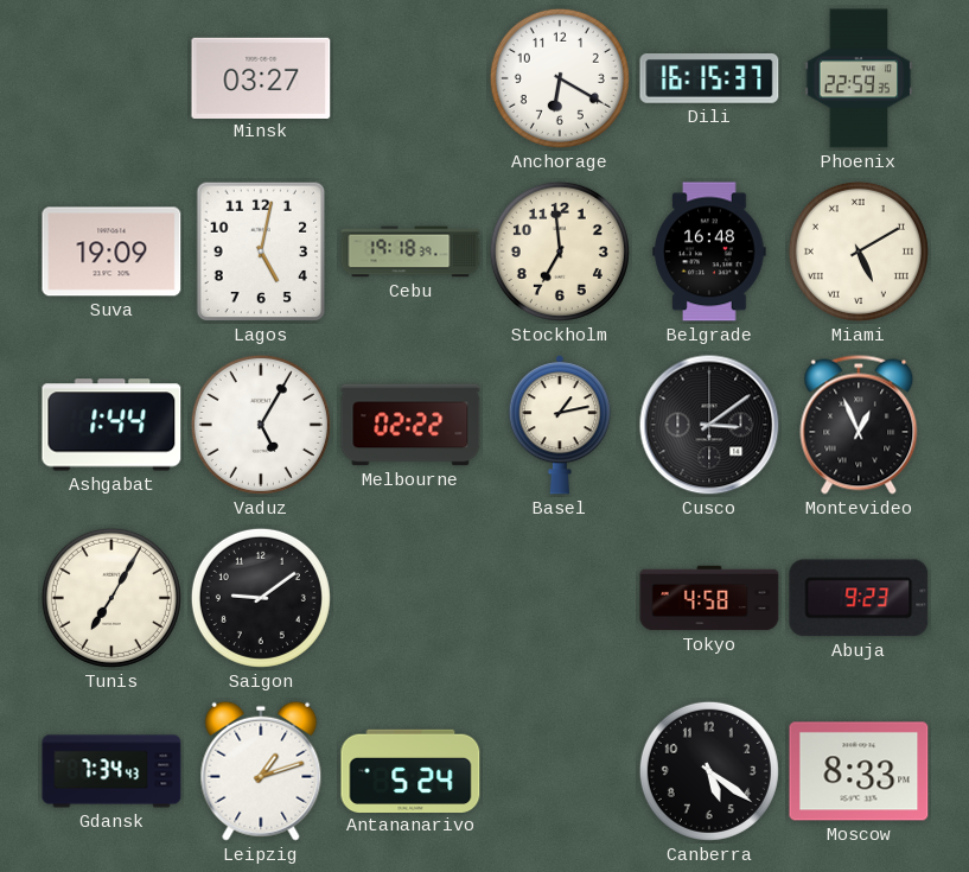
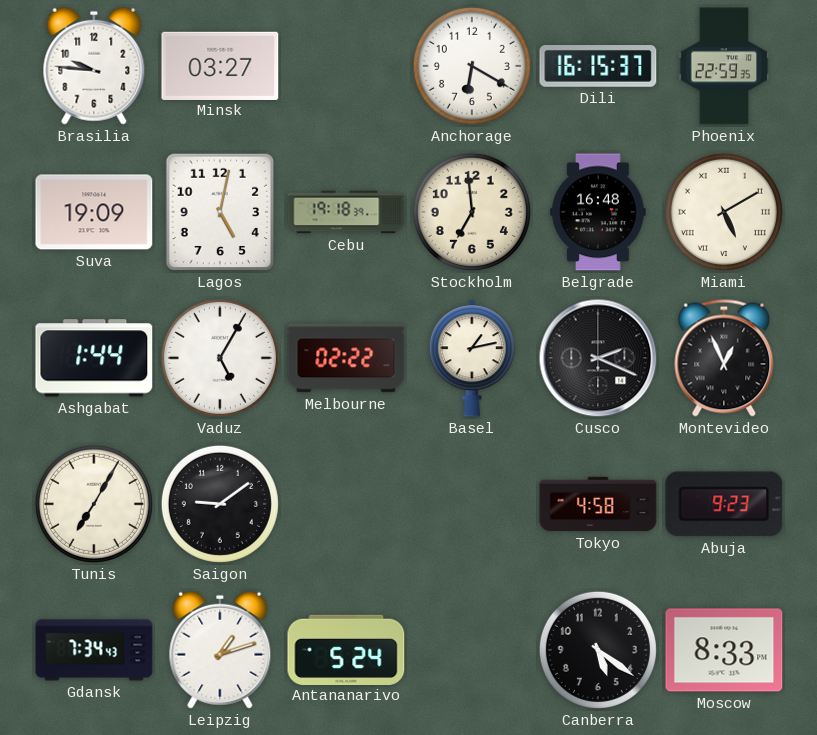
Brasilia: none -> 9:46
Cusco: 3:09 -> 2:19
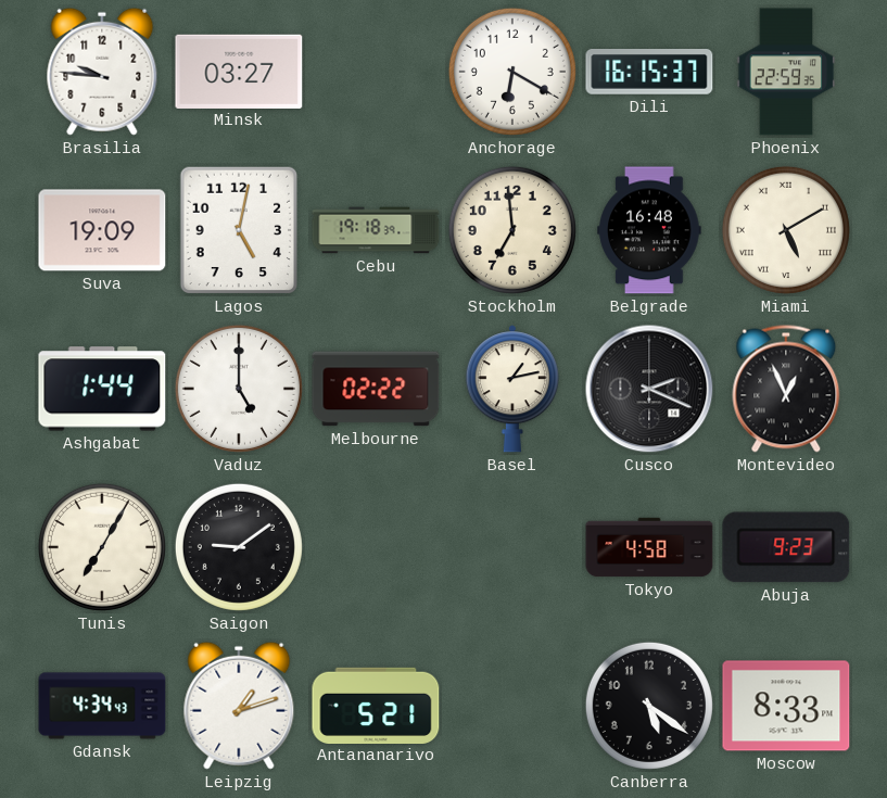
Vaduz: 5:05 -> 5:00
Gdansk: 7:34 -> 4:34
Antananarivo: 5:24 -> 5:21
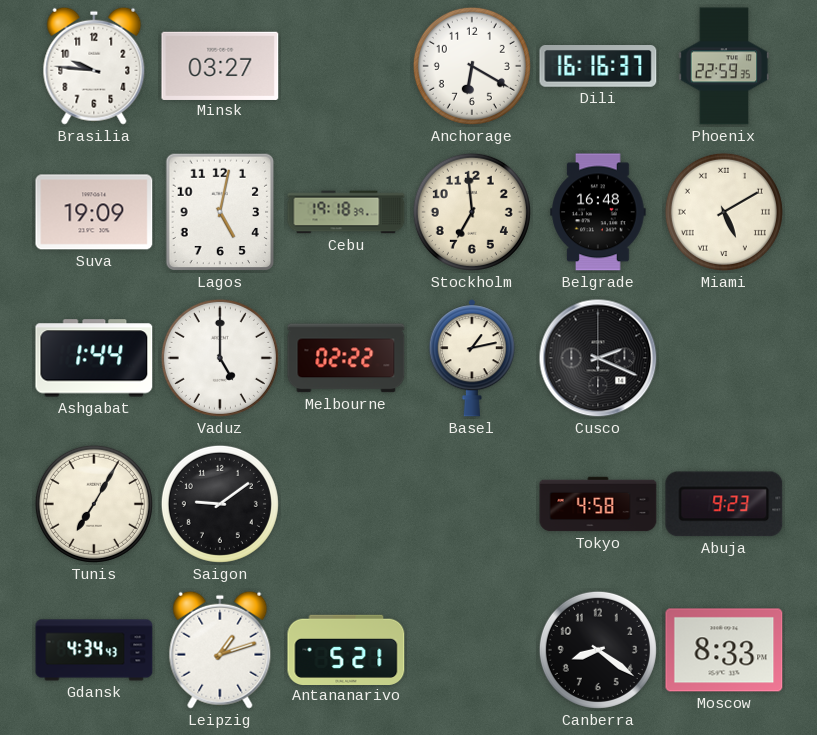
Dili: 16:15 -> 16:16
Montevideo: 12:56 -> none
Canberra: 5:21 -> 8:21
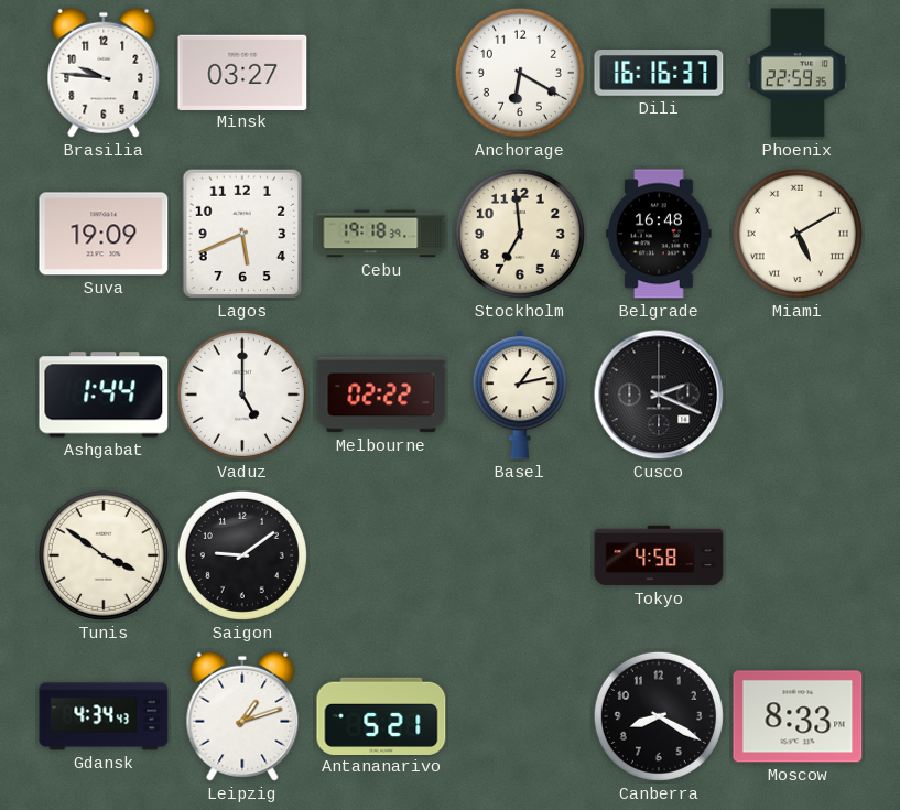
Lagos: 5:02 -> 5:41
Tunis: 7:05 -> 3:51
Abuja: 9:23 -> none
Canberra: 8:21 -> 8:20
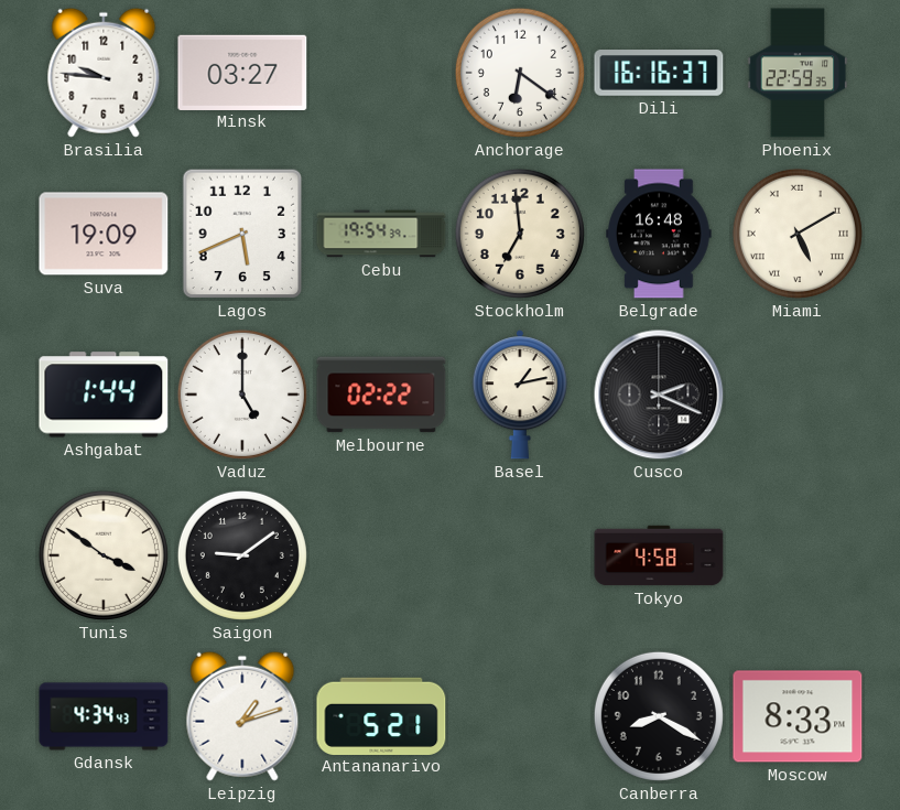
Anchorage: 6:20 -> 6:21
Cebu: 19:18 -> 19:54
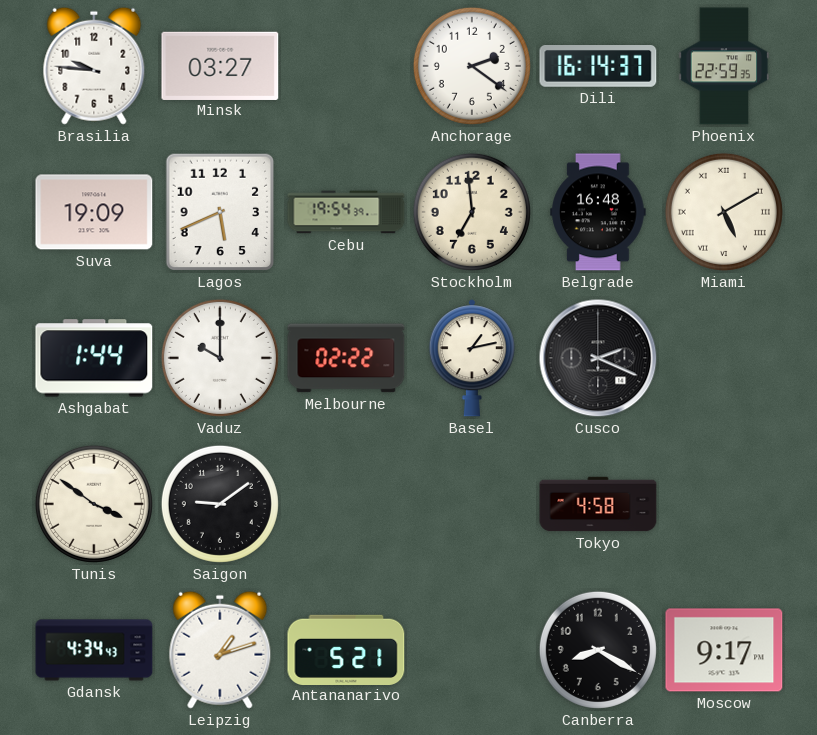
Anchorage: 6:21 -> 2:21
Dili: 16:16 -> 16:14
Vaduz: 5:00 -> 10:00
Moscow: 8:33 -> 9:17
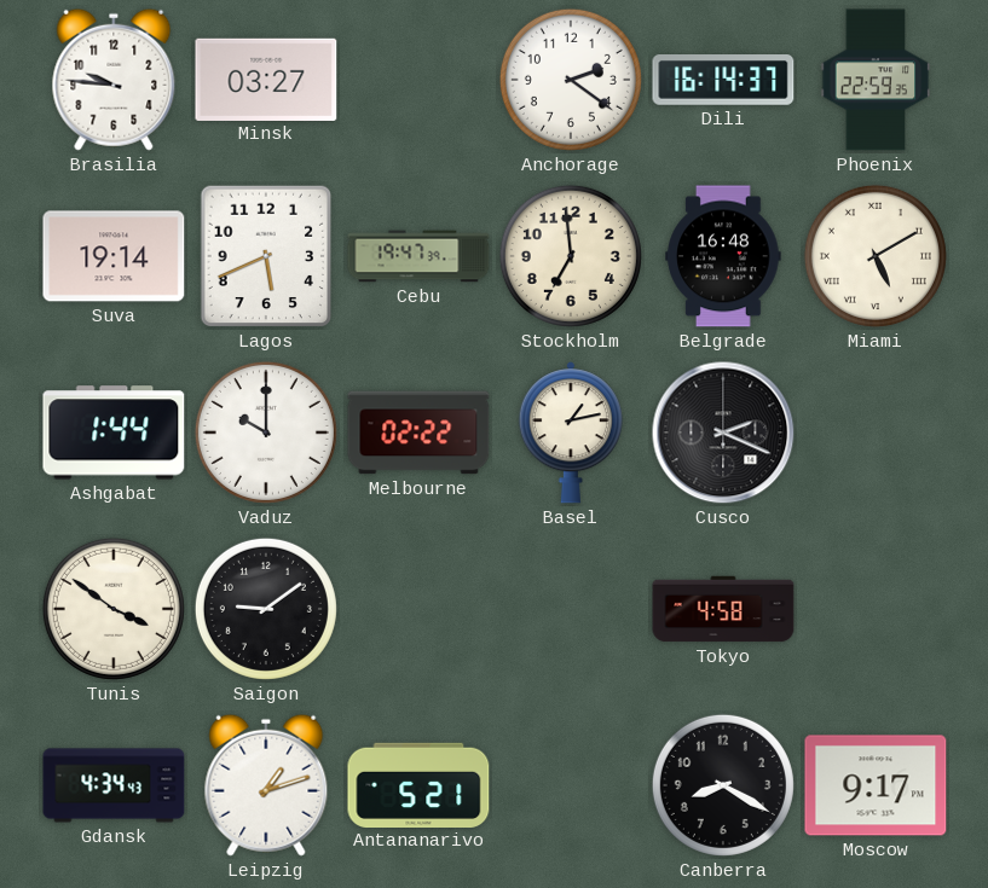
Suva: 19:09 -> 19:14
Cebu: 19:54 -> 19:47
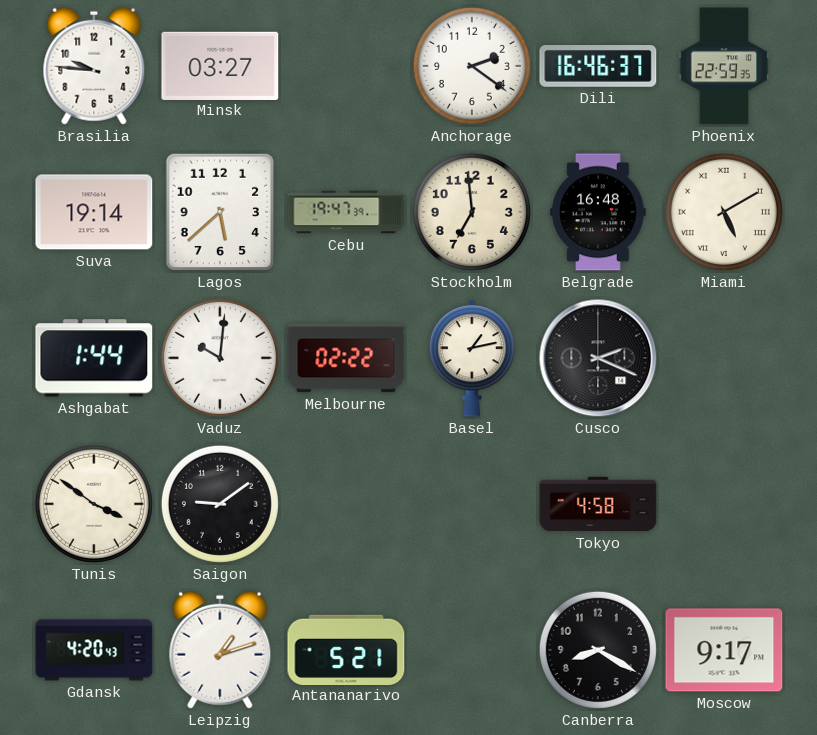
Dili: 16:14 -> 16:46
Lagos: 5:41 -> 5:38
Vaduz: 10:00 -> 10:01
Gdansk: 4:34 -> 4:20
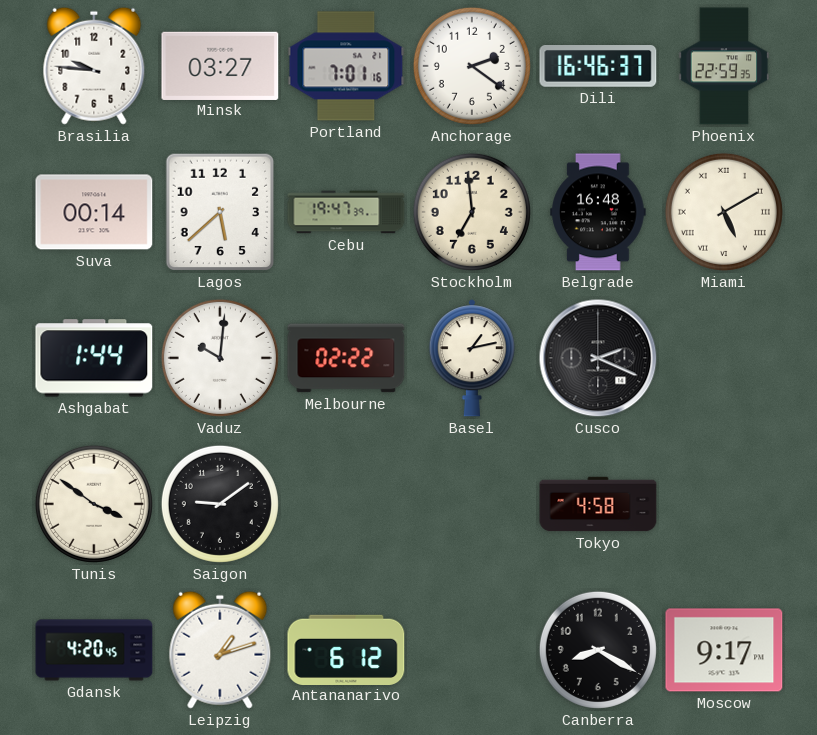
Portland: none -> 7:01
Suva: 19:14 -> 00:14
Gdansk: 4:20:43 -> 4:20:45
Antananarivo: 5:21 -> 6:12
